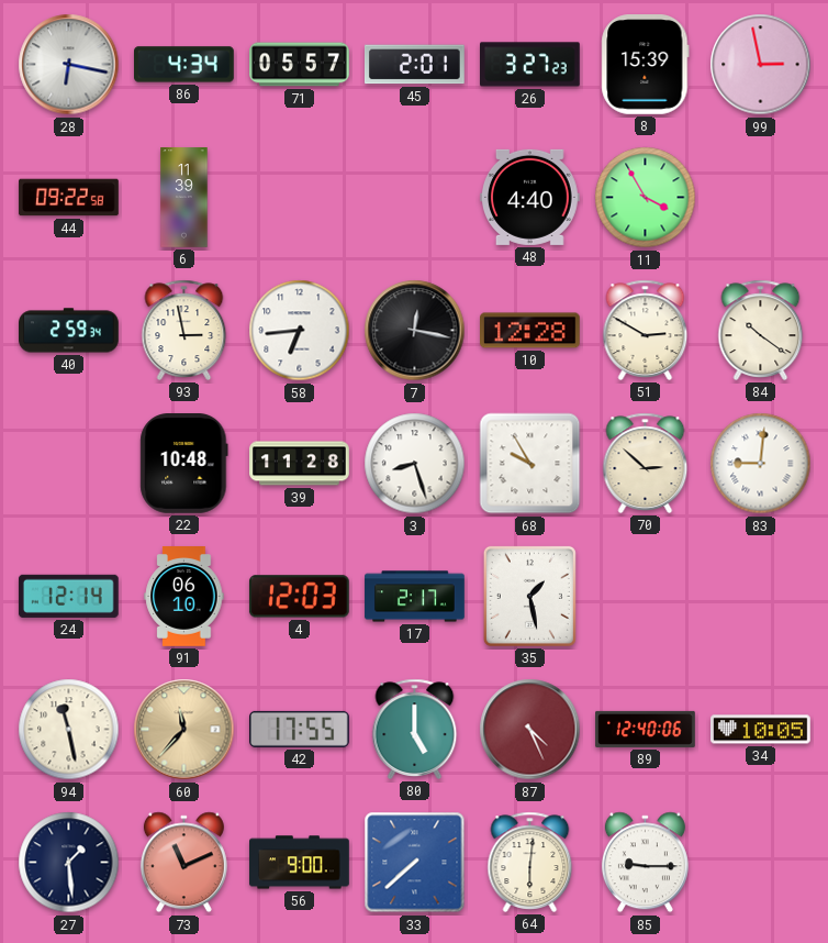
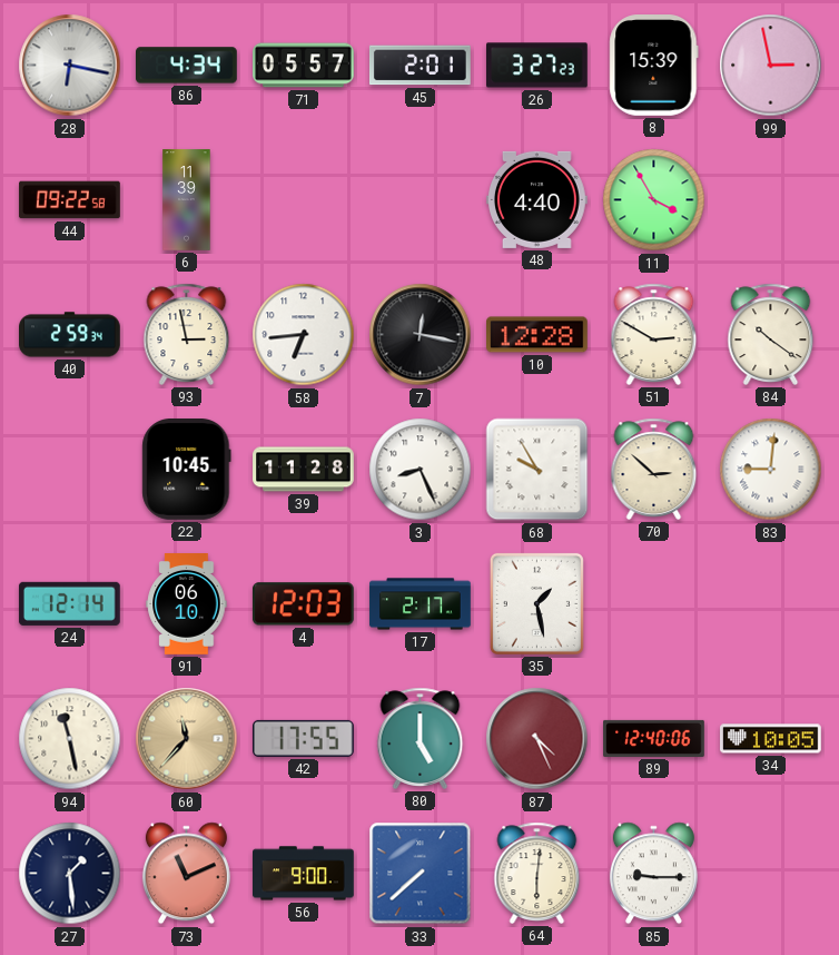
22: 10:48 -> 10:45
3: 8:27 -> 8:26
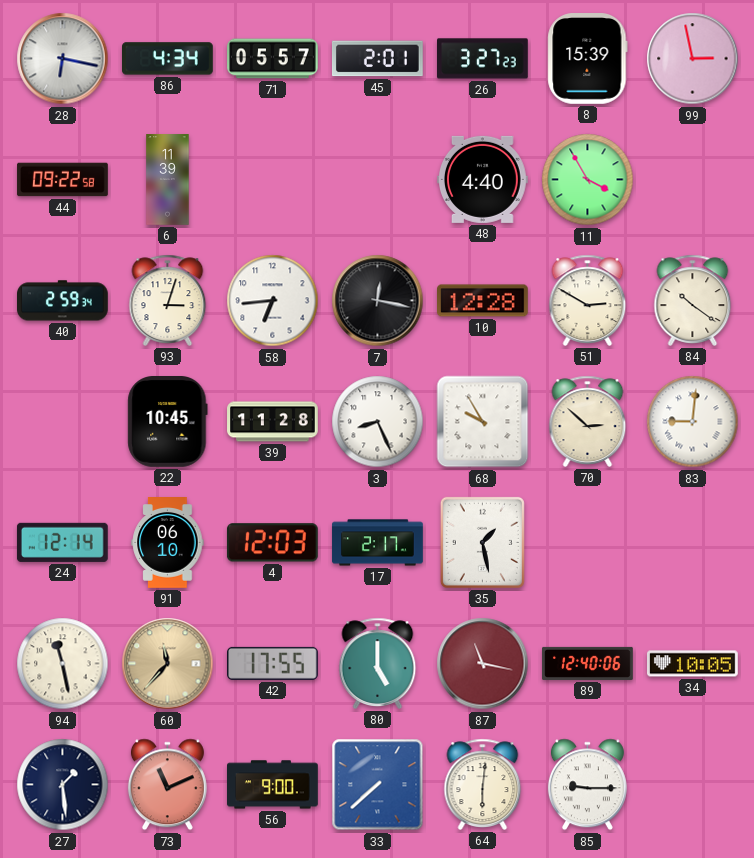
93: 2:58 -> 3:03
87: 4:26 -> 11:17
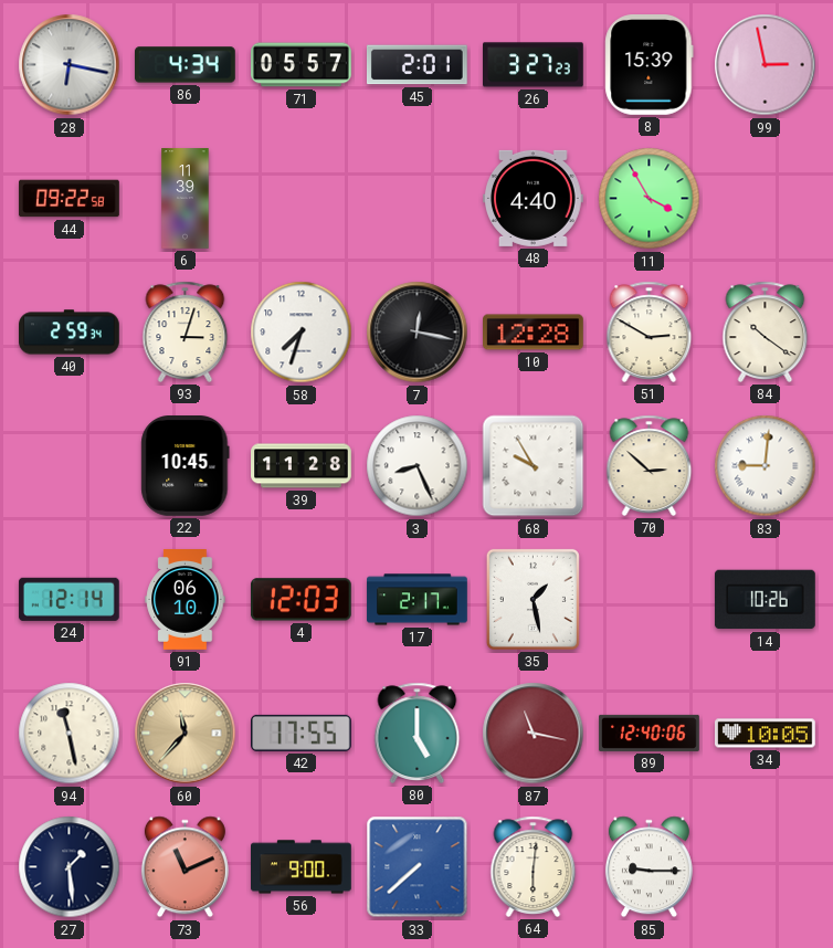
58: 6:44 -> 7:33
14: none -> 10:26
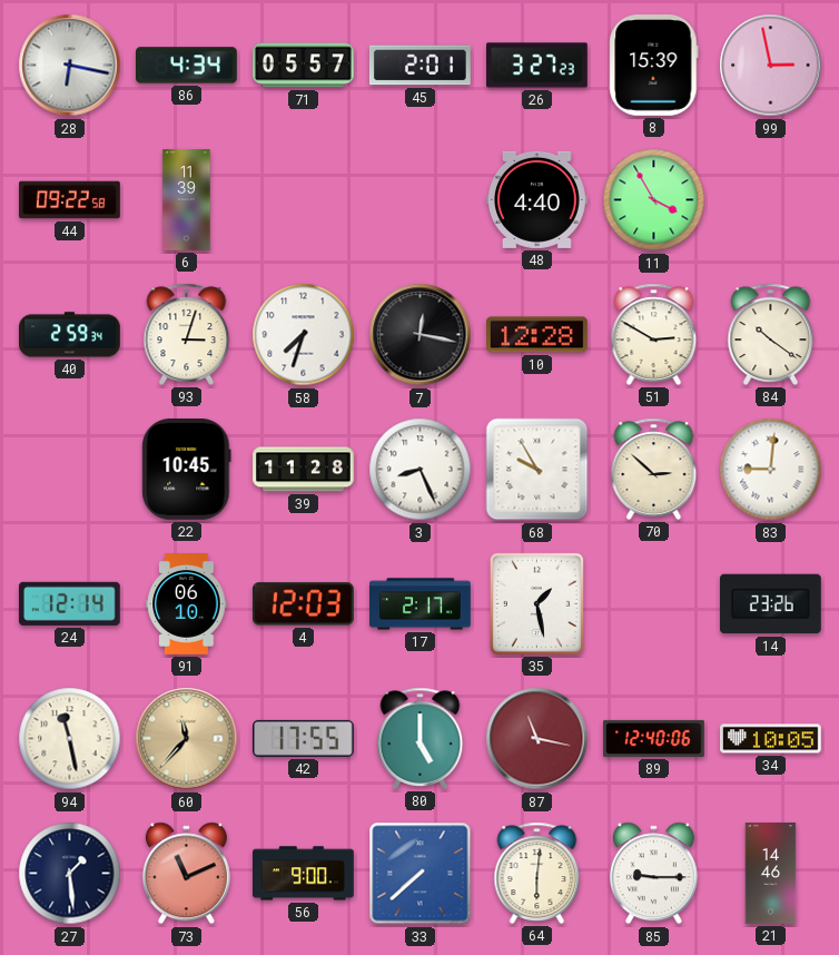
14: 10:26 -> 23:26
21: none -> 14:46
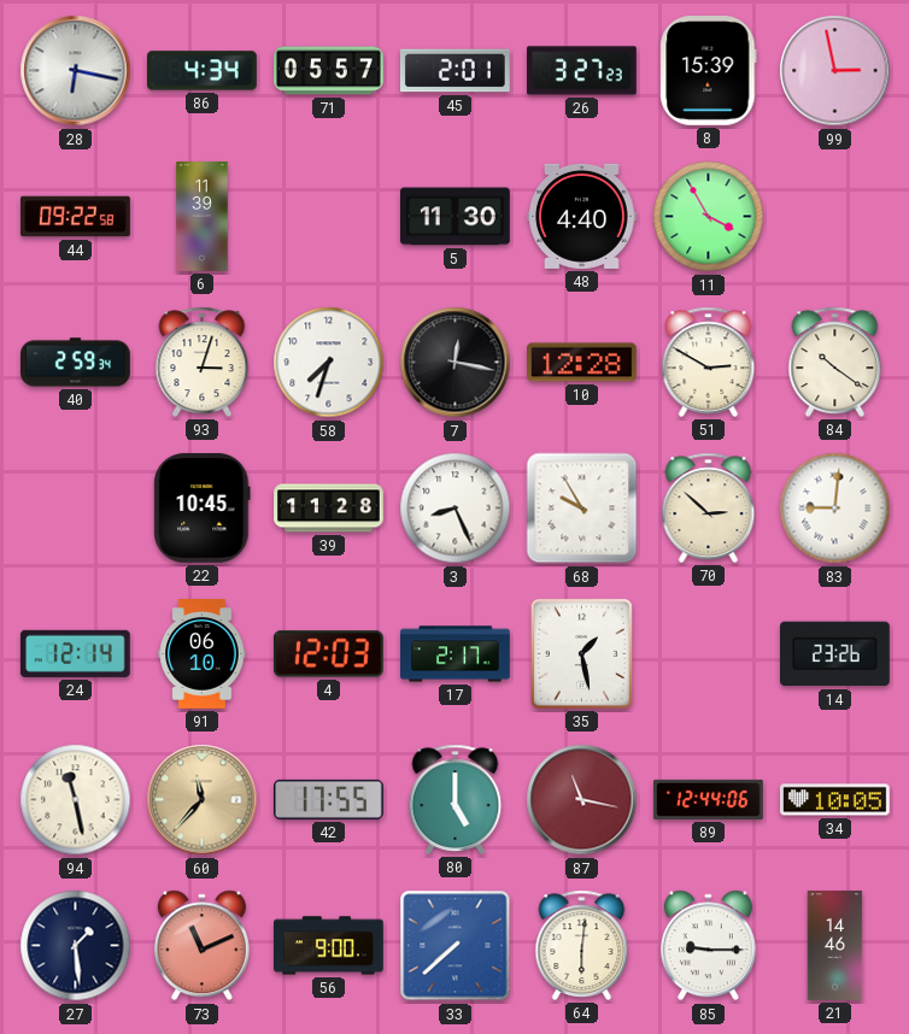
5: none -> 11:30
89: 12:40 -> 12:44
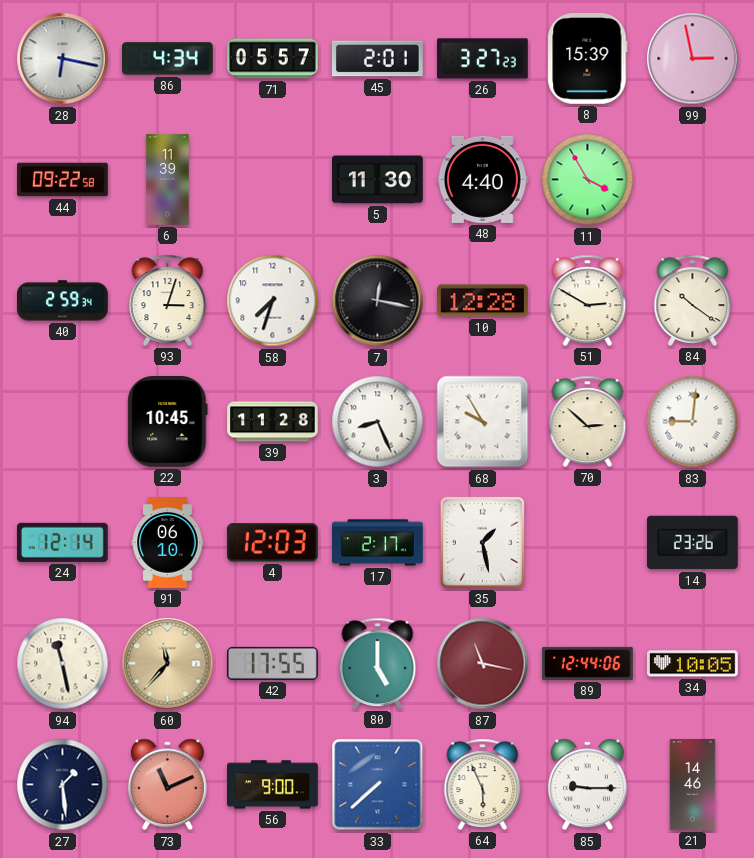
64: 6:01 -> 5:56
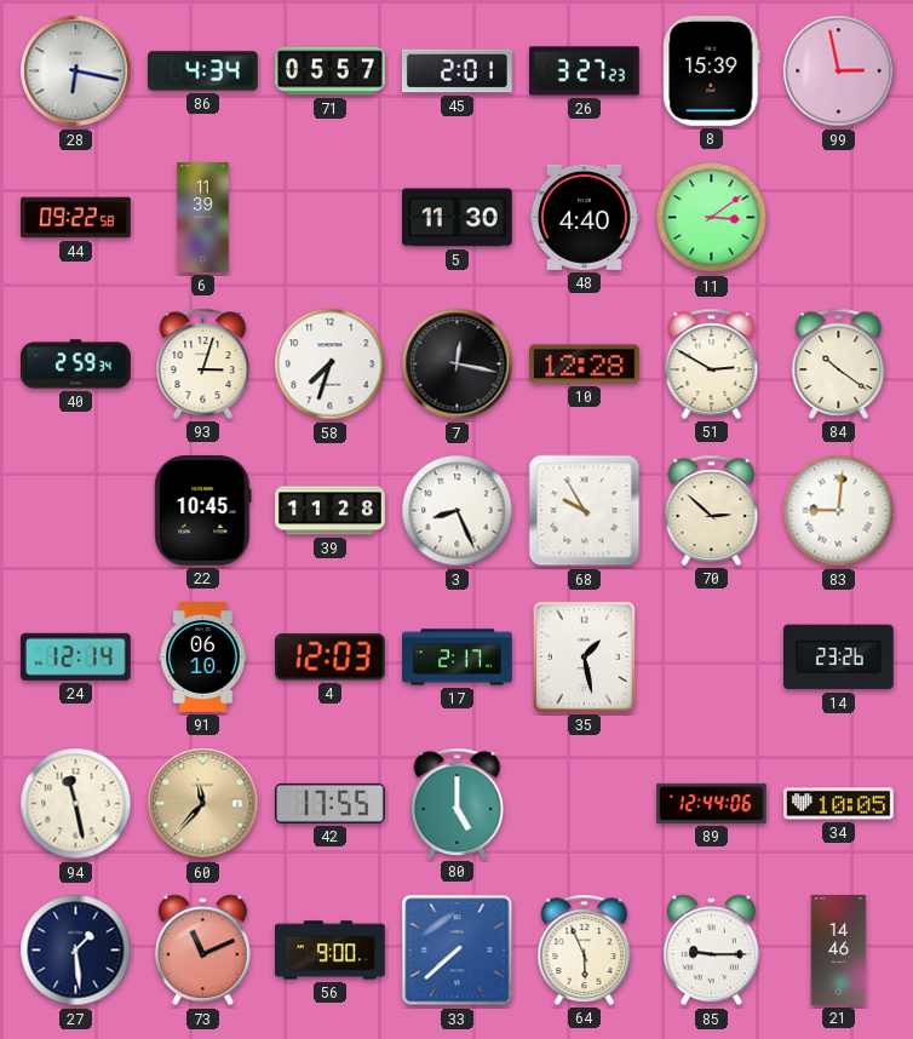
11: 3:55 -> 3:09
87: 11:17 -> none
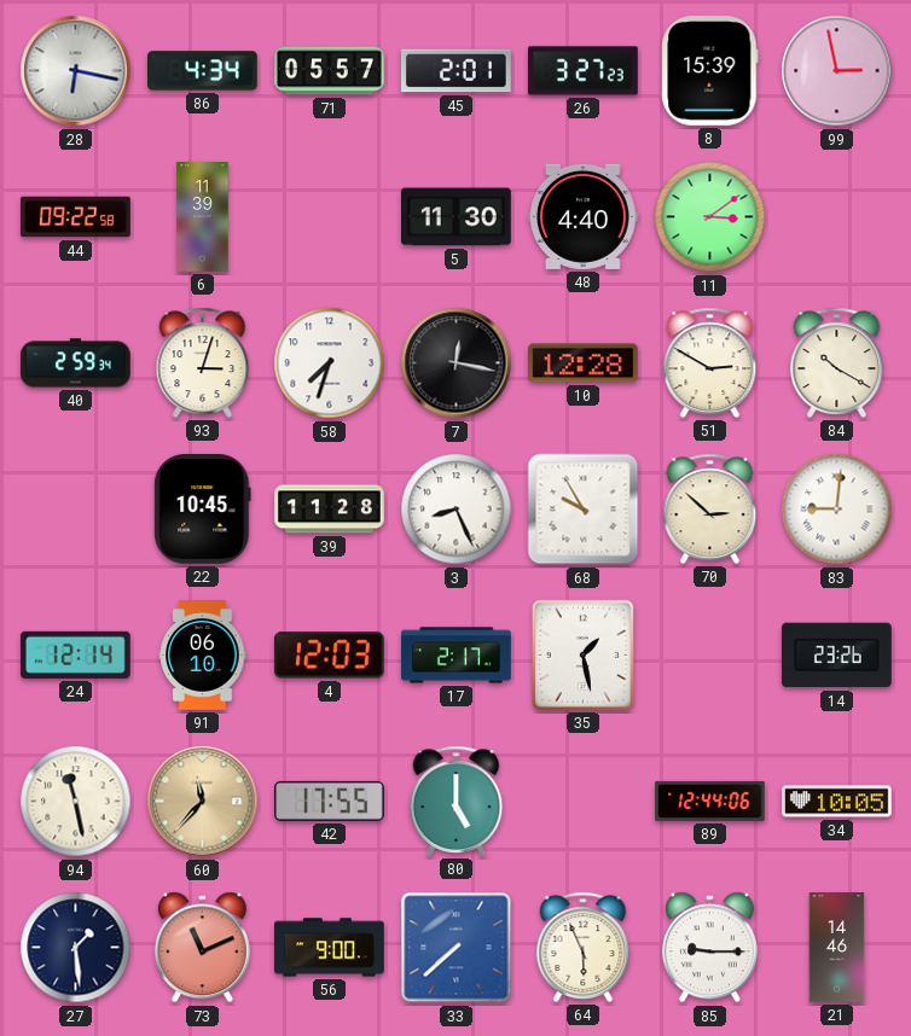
84: 10:21 -> 10:20
